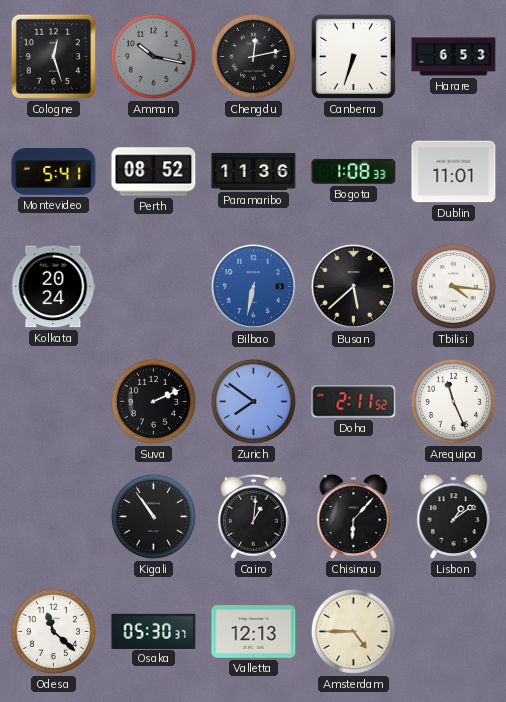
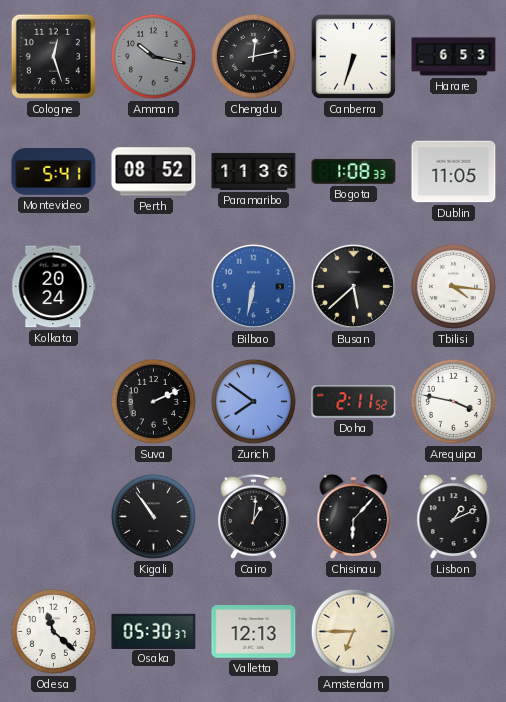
Dublin: 11:01 -> 11:05
Arequipa: 11:26 -> 3:47
Lisbon: 1:09 -> 1:11
Amsterdam: 4:45 -> 6:45
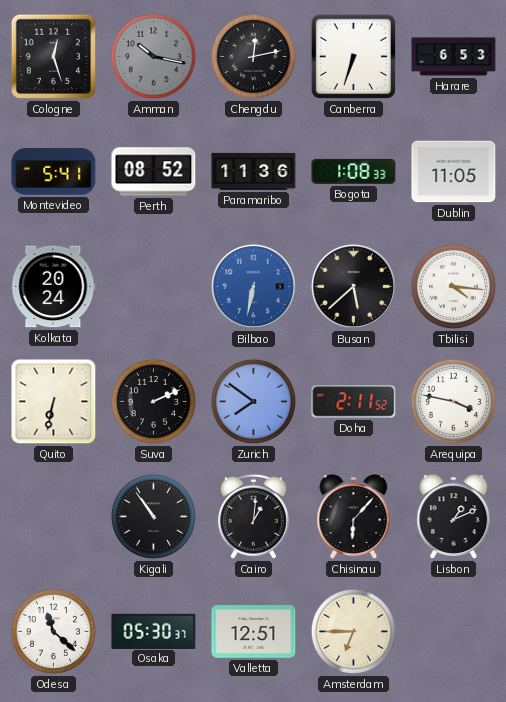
Quito: none -> 6:32
Valletta: 12:13 -> 12:51
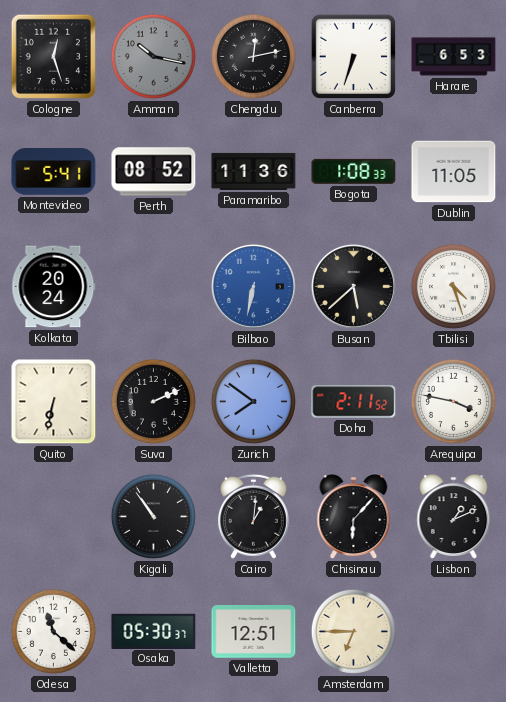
Tbilisi: 4:16 -> 4:27
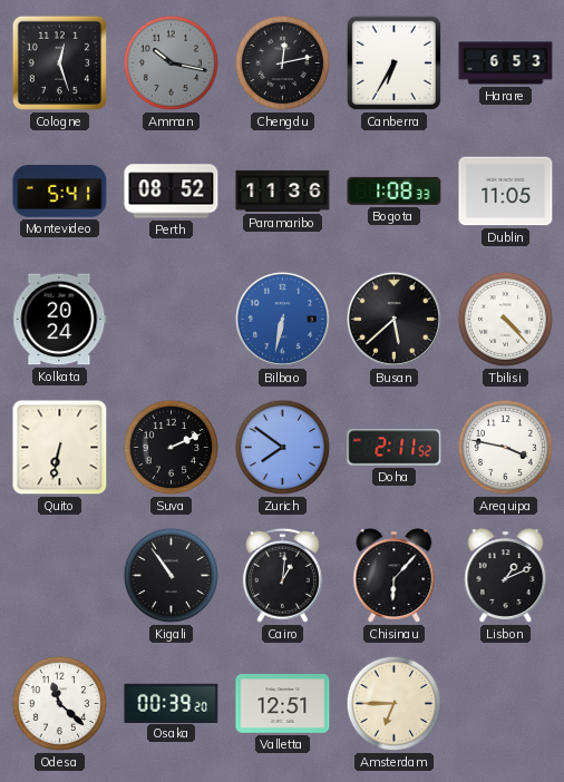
Canberra: 6:33 -> 6:35
Tbilisi: 4:27 -> 4:23
Osaka: 05:30 -> 00:39
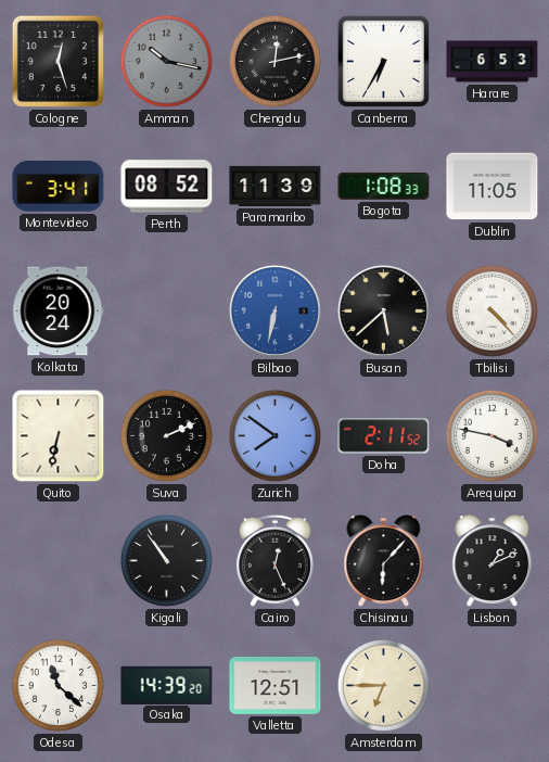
Montevideo: 5:41 -> 3:41
Paramaribo: 11:36 -> 11:39
Cairo: 1:01 -> 12:26
Osaka: 00:39 -> 14:39
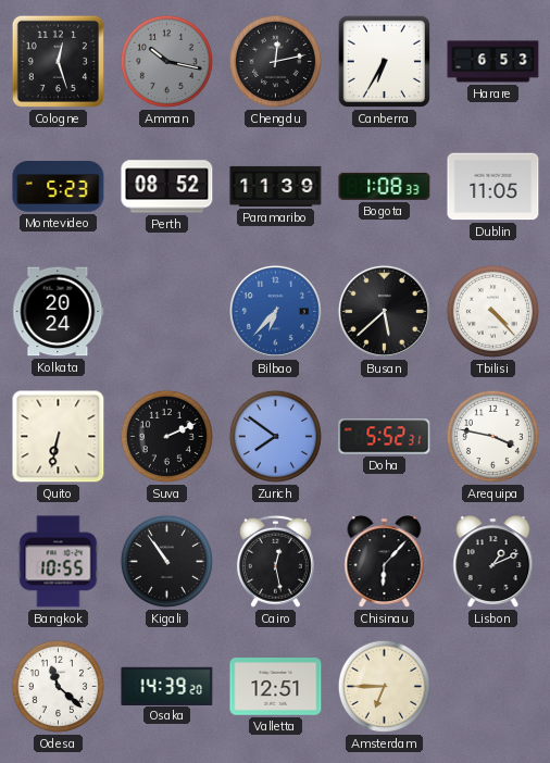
Montevideo: 3:41 -> 5:23
Bilbao: 6:32 -> 6:37
Doha: 2:11 -> 5:52
Bangkok: none -> 10:55
Cairo: 12:26 -> 12:28
